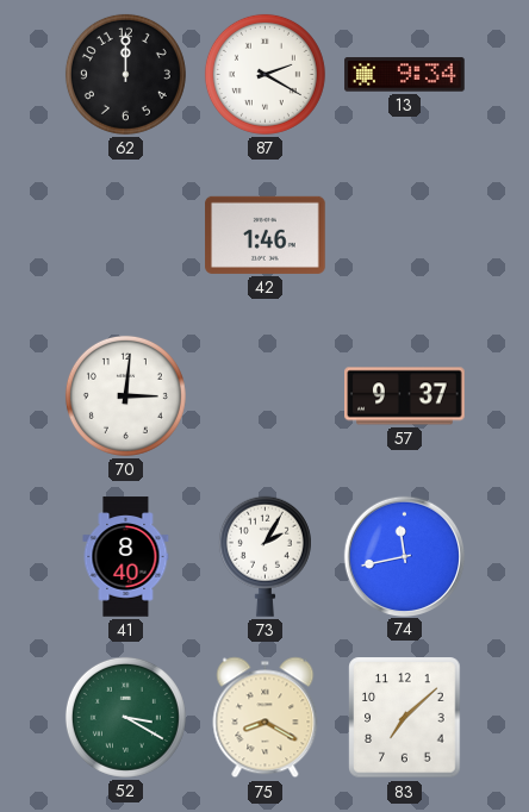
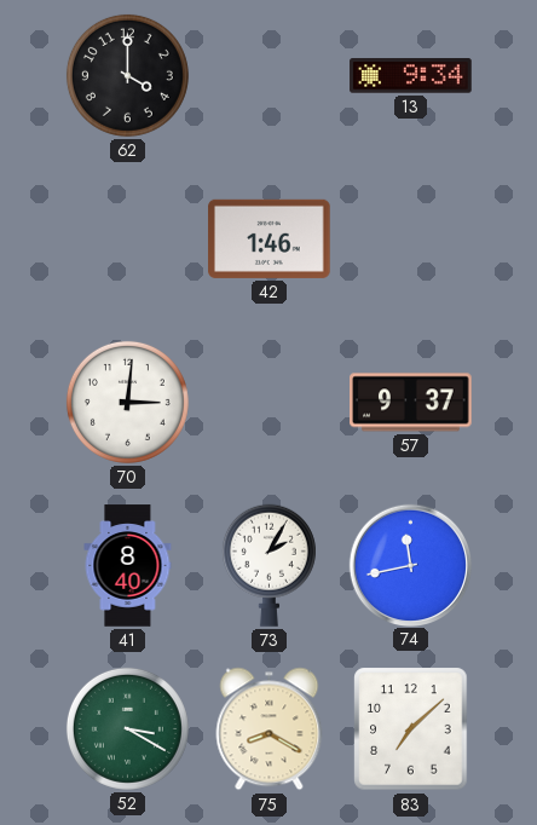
62: 12:00 -> 4:00
87: 2:20 -> none
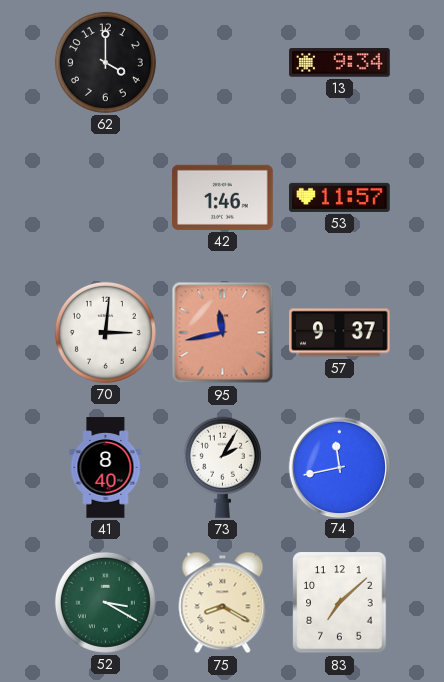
53: none -> 11:57
95: none -> 11:43
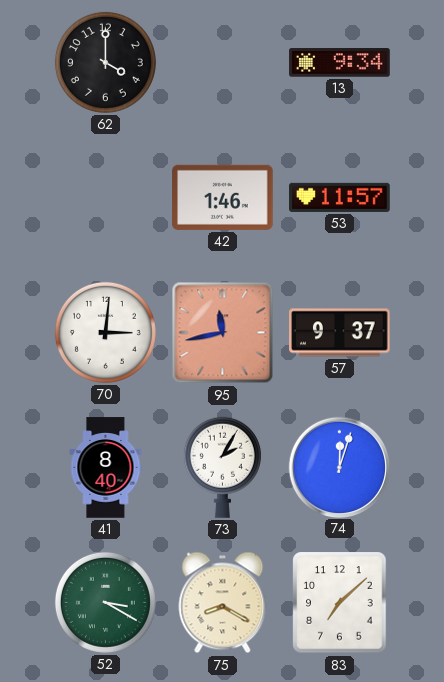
74: 11:43 -> 12:03
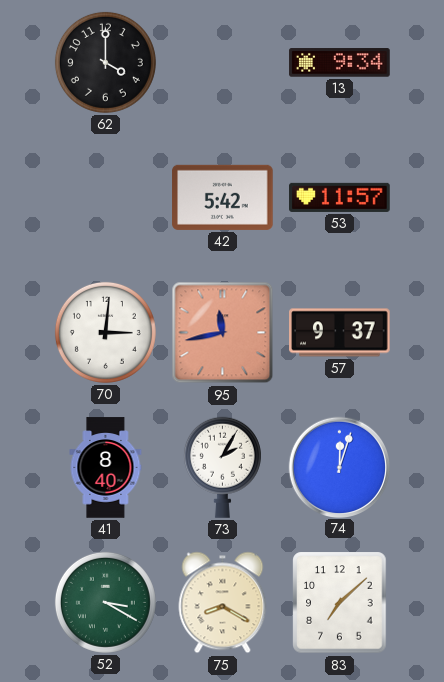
42: 1:46 -> 5:42
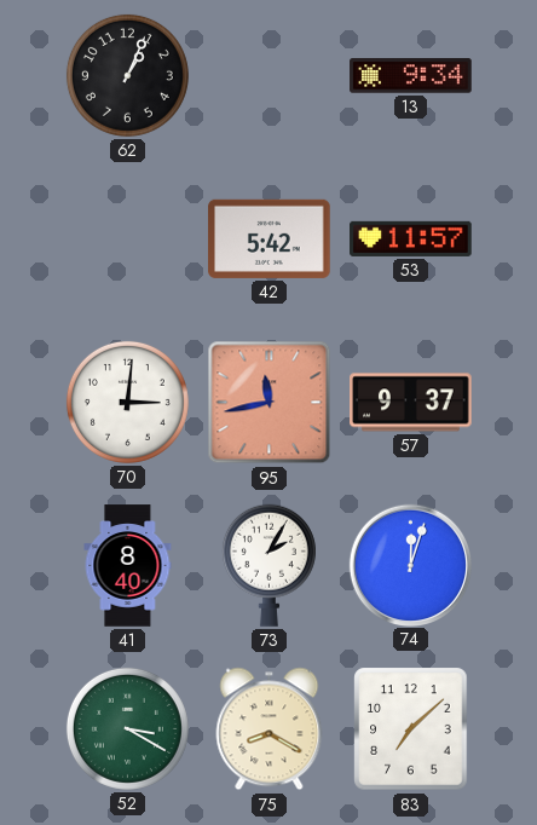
62: 4:00 -> 1:04
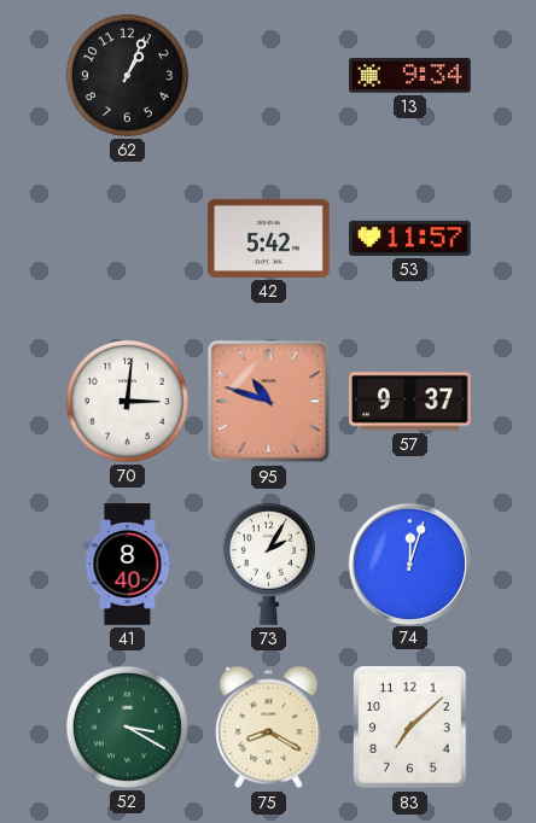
95: 11:43 -> 10:48
